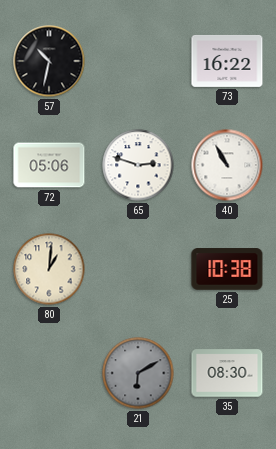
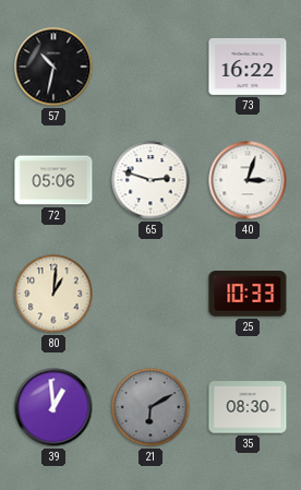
40: 10:55 -> 3:03
25: 10:38 -> 10:33
39: none -> 12:59
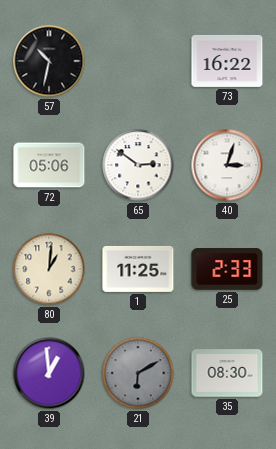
65: 2:48 -> 2:51
1: none -> 11:25
25: 10:33 -> 2:33
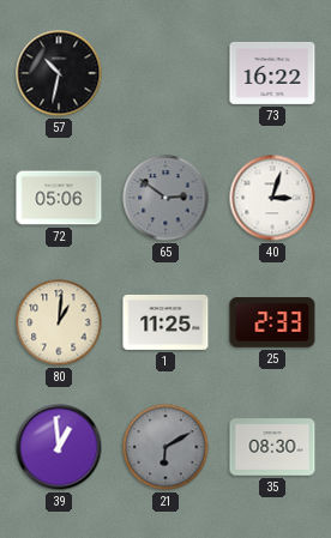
65 dial: white -> grey
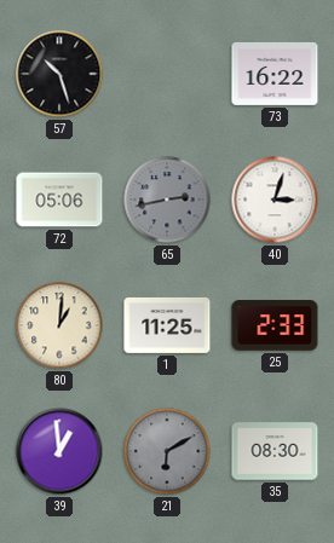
57: 10:32 -> 10:27
65: 2:51 -> 2:43
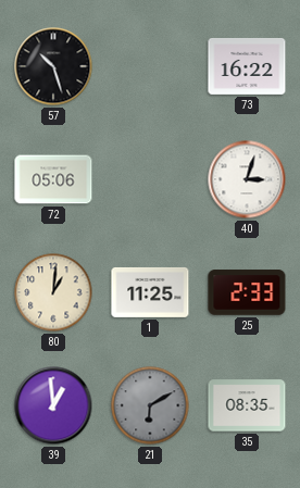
65: 2:43 -> none
35: 08:30 -> 08:35
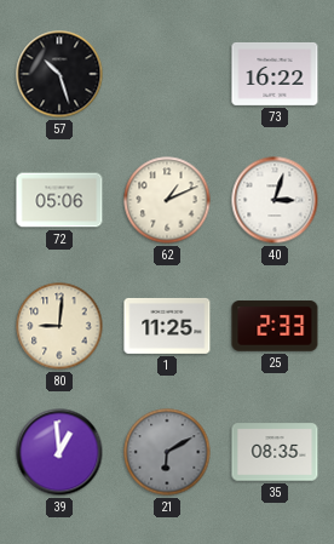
62: none -> 1:11
80: 1:01 -> 9:01
